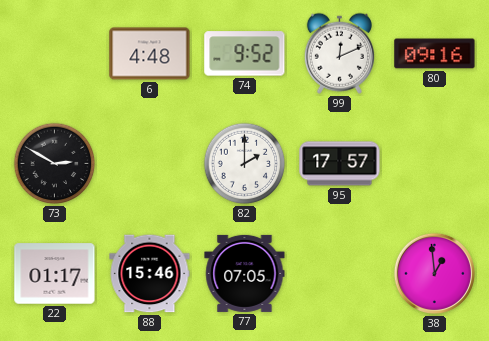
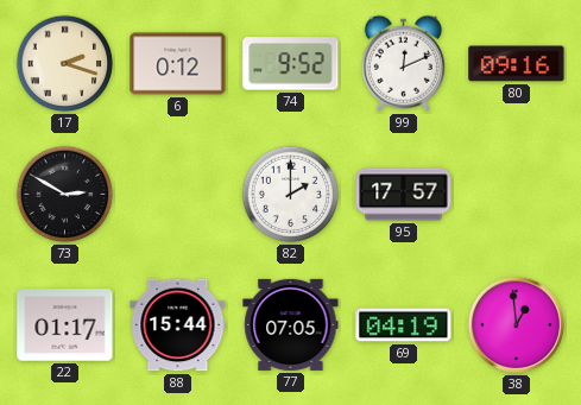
17: none -> 2:18
6: 4:48 -> 0:12
88: 15:46 -> 15:44
69: none -> 04:19
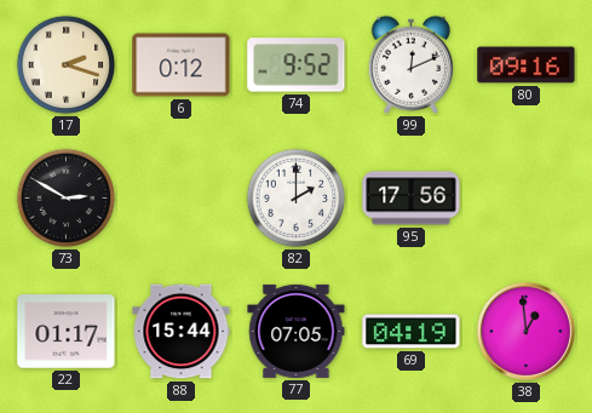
95: 17:57 -> 17:56
